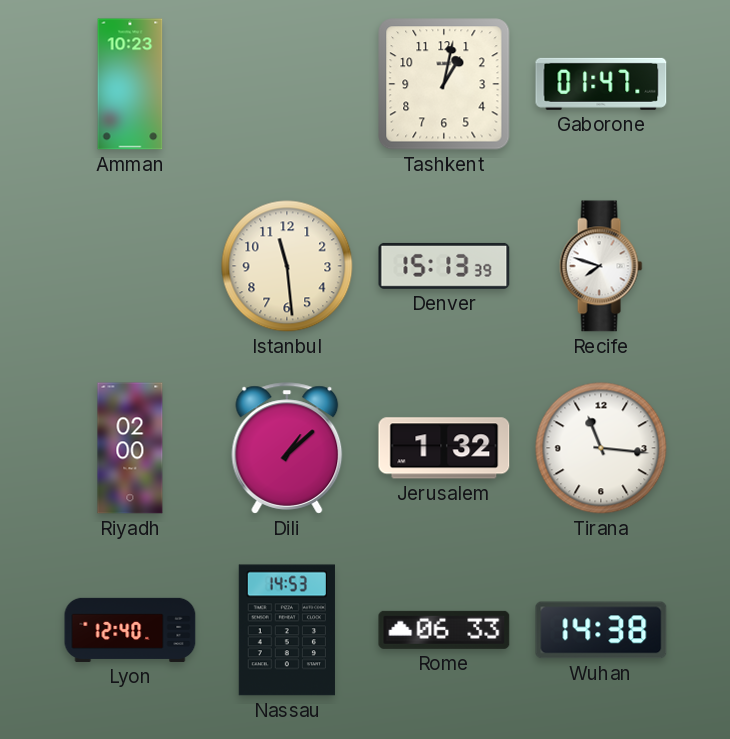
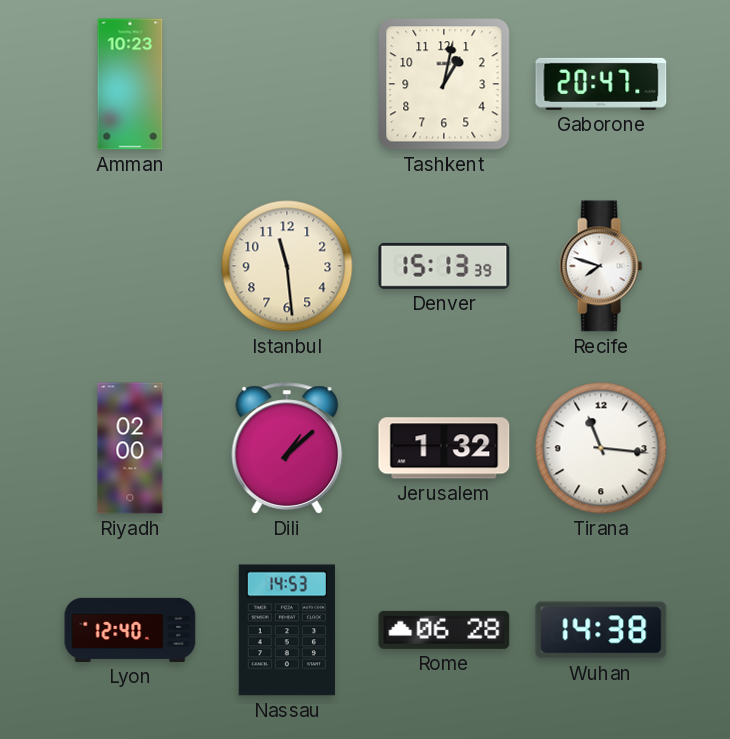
Gaborone: 01:47 -> 20:47
Rome: 06:33 -> 06:28
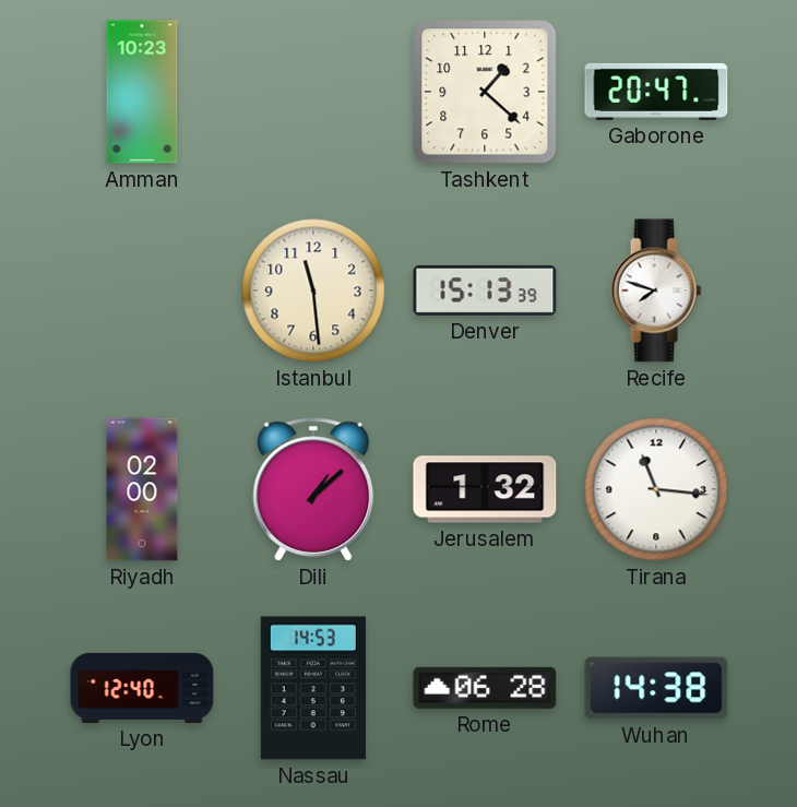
Tashkent: 1:02 -> 1:22
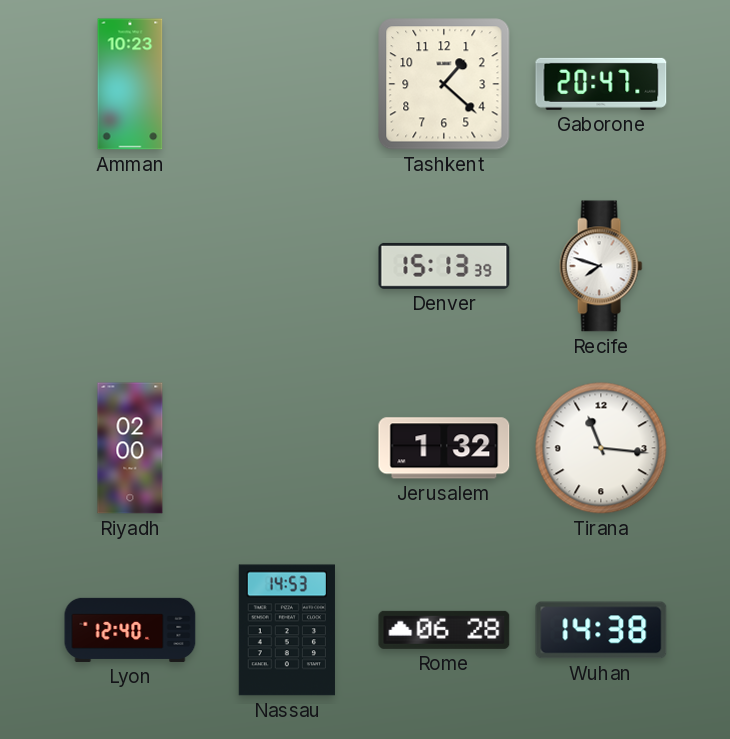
Istanbul: 11:29 -> none
Dili: 1:08 -> none
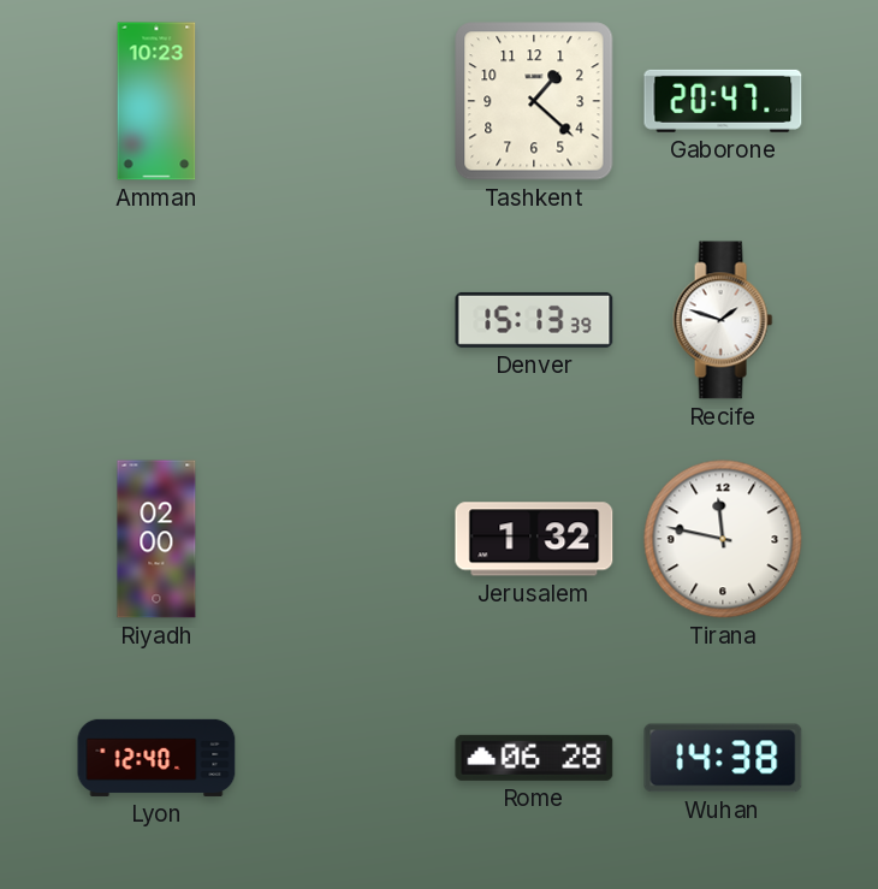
Recife: 7:48 -> 1:48
Tirana: 11:16 -> 11:47
Nassau: 14:53 -> none
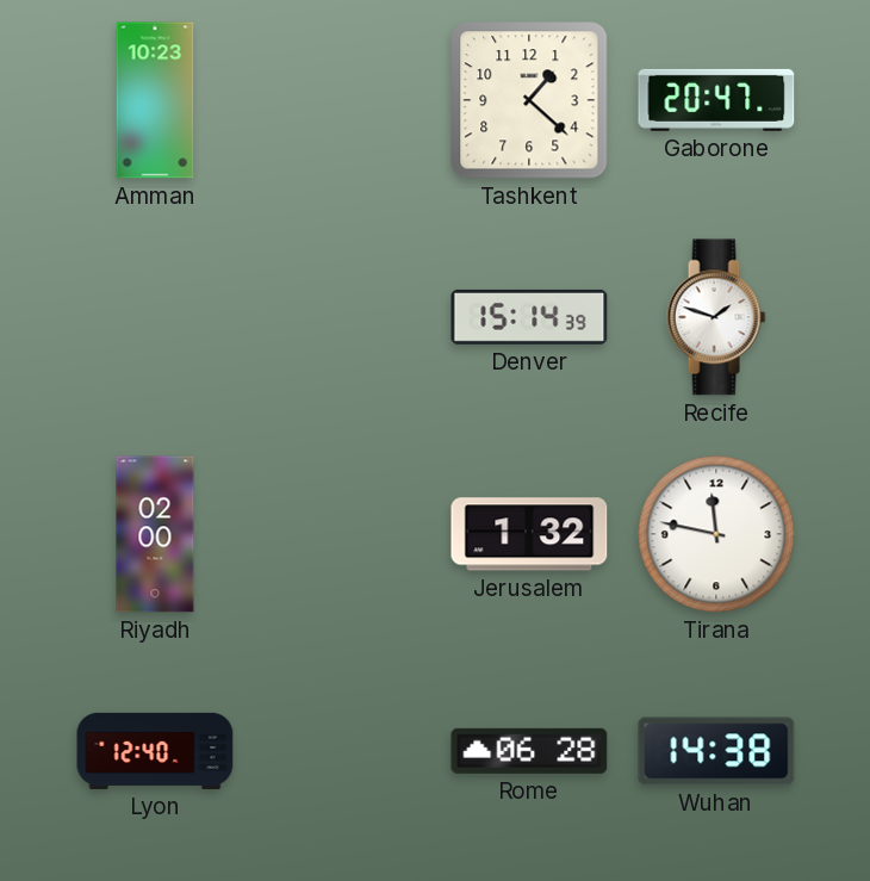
Denver: 15:13 -> 15:14
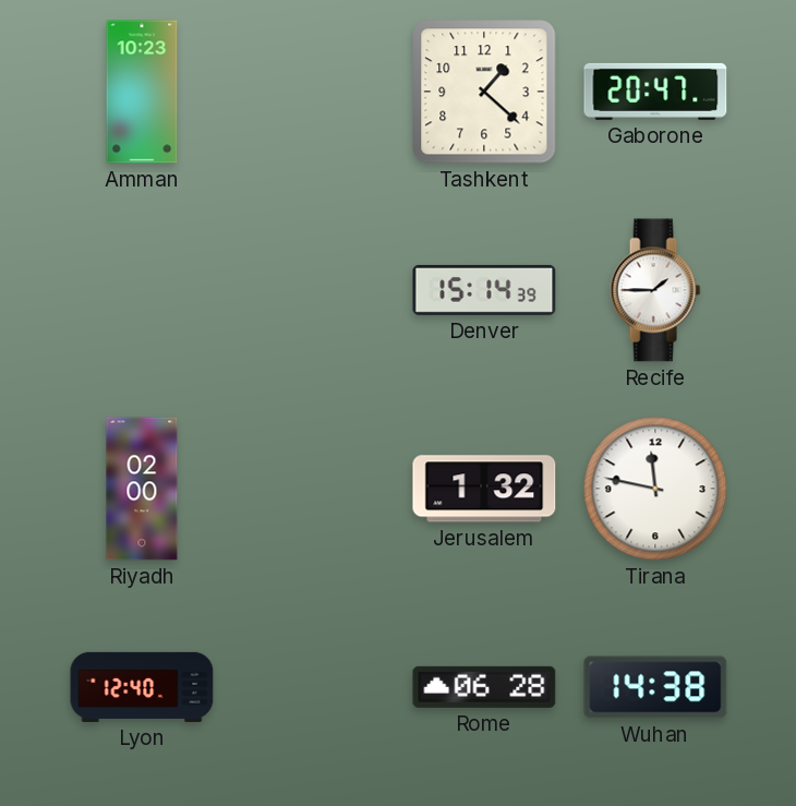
Recife: 1:48 -> 1:45
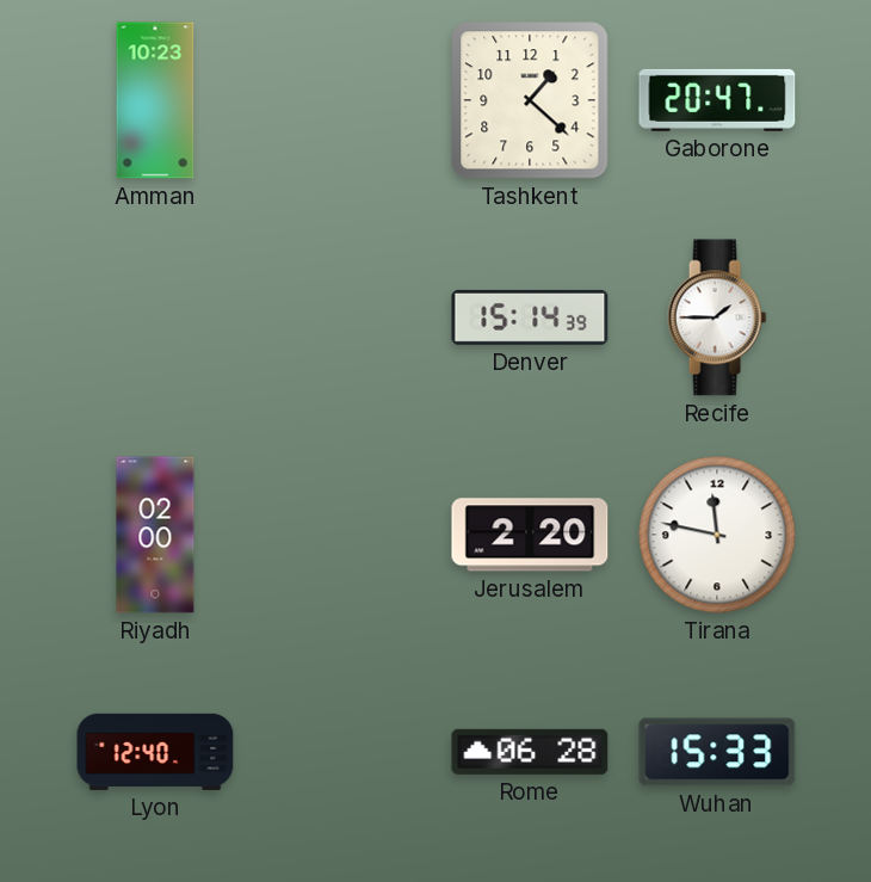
Jerusalem: 1:32 -> 2:20
Wuhan: 14:38 -> 15:33
